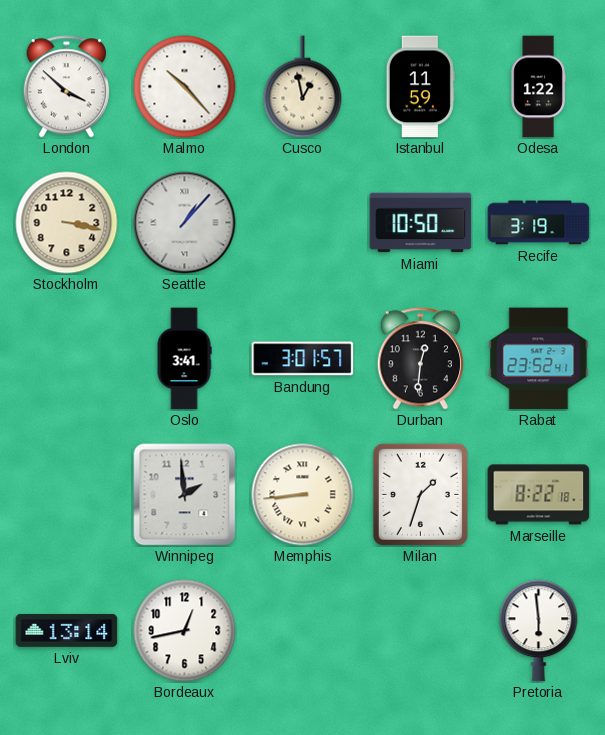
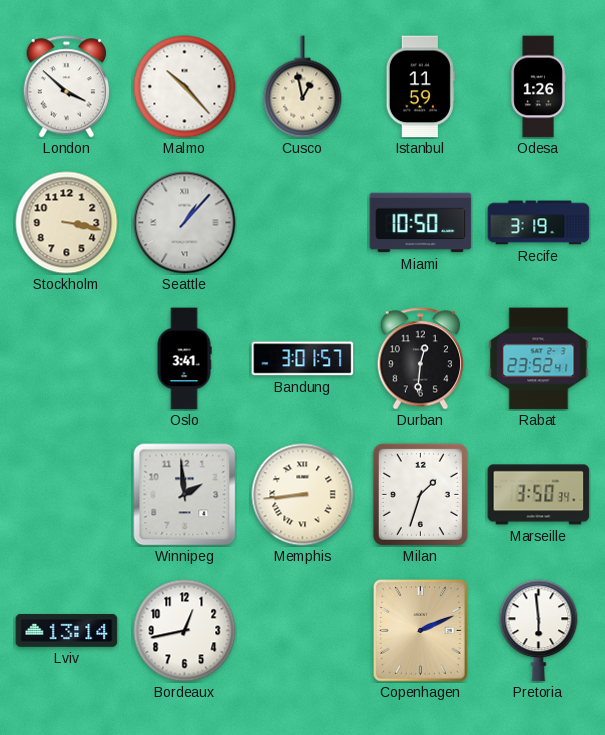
Odesa: 1:22 -> 1:26
Marseille: 8:22 -> 3:50
Copenhagen: none -> 2:11
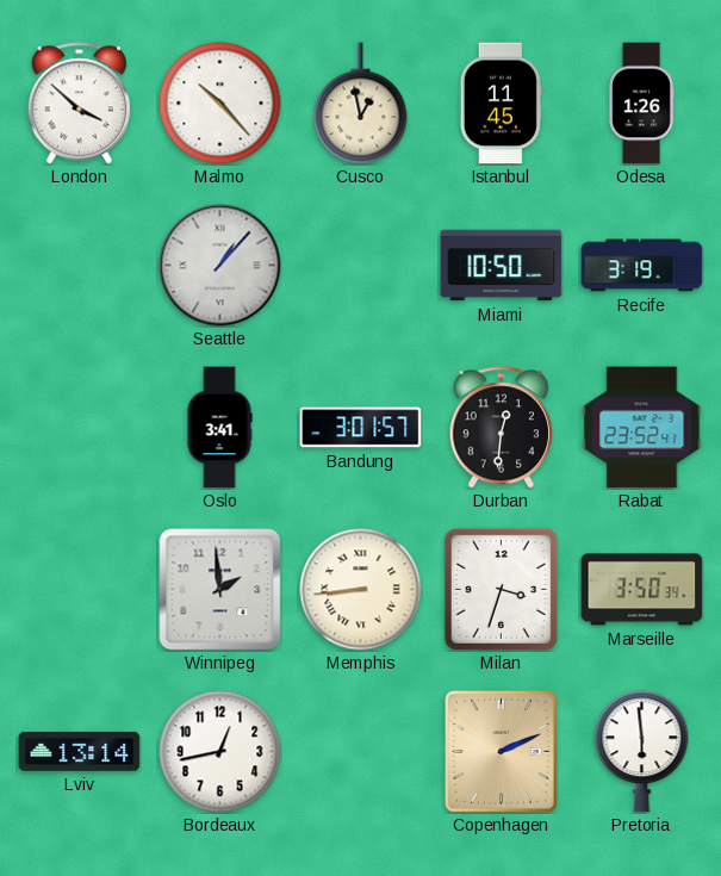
Istanbul: 11:59 -> 11:45
Stockholm: 3:17 -> none
Milan: 1:33 -> 3:33
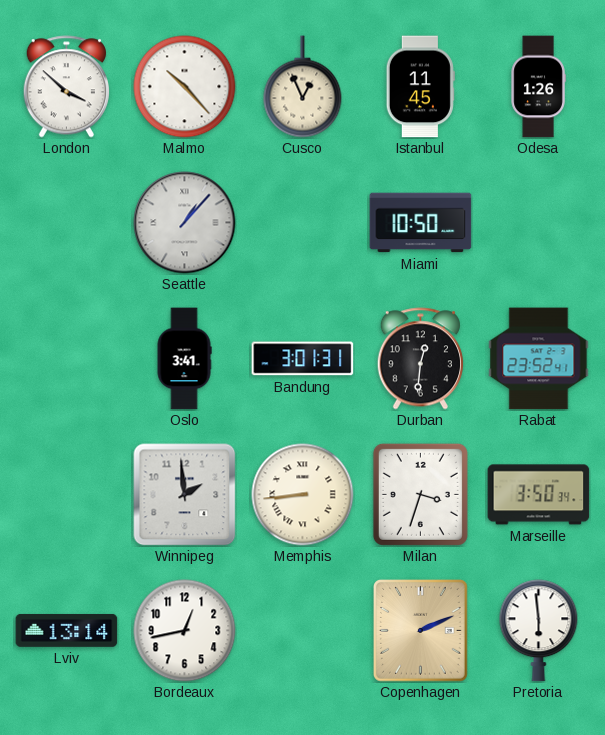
Cusco: 12:58 -> 12:56
Recife: 3:19 -> none
Bandung: 3:01:57 -> 3:01:31
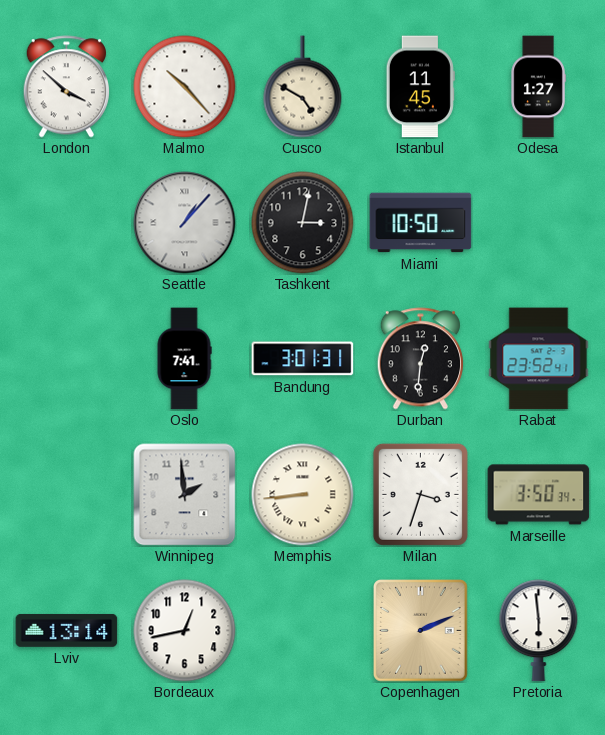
Cusco: 12:56 -> 4:50
Odesa: 1:26 -> 1:27
Tashkent: none -> 3:02
Oslo: 3:41 -> 7:41
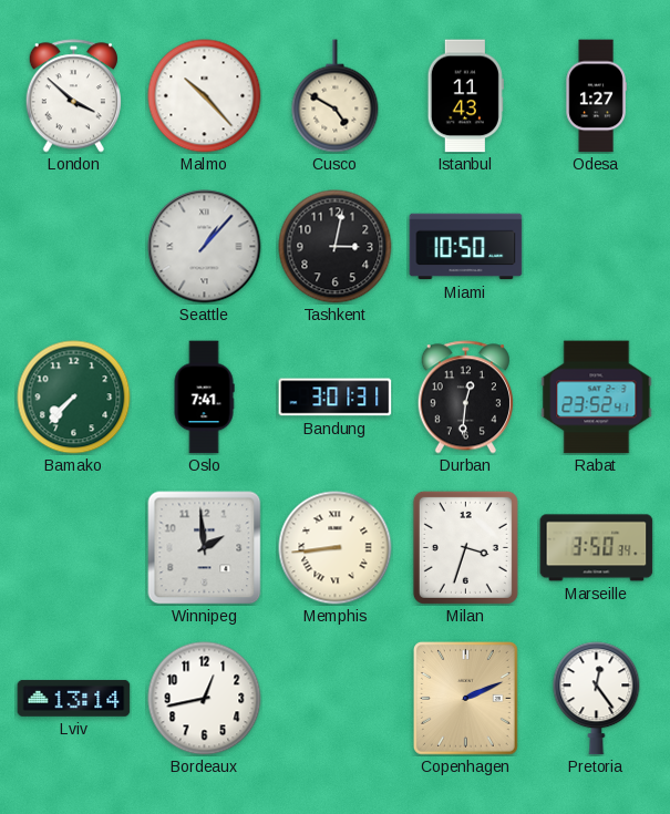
Istanbul: 11:45 -> 11:43
Bamako: none -> 7:37
Pretoria: 5:59 -> 12:24
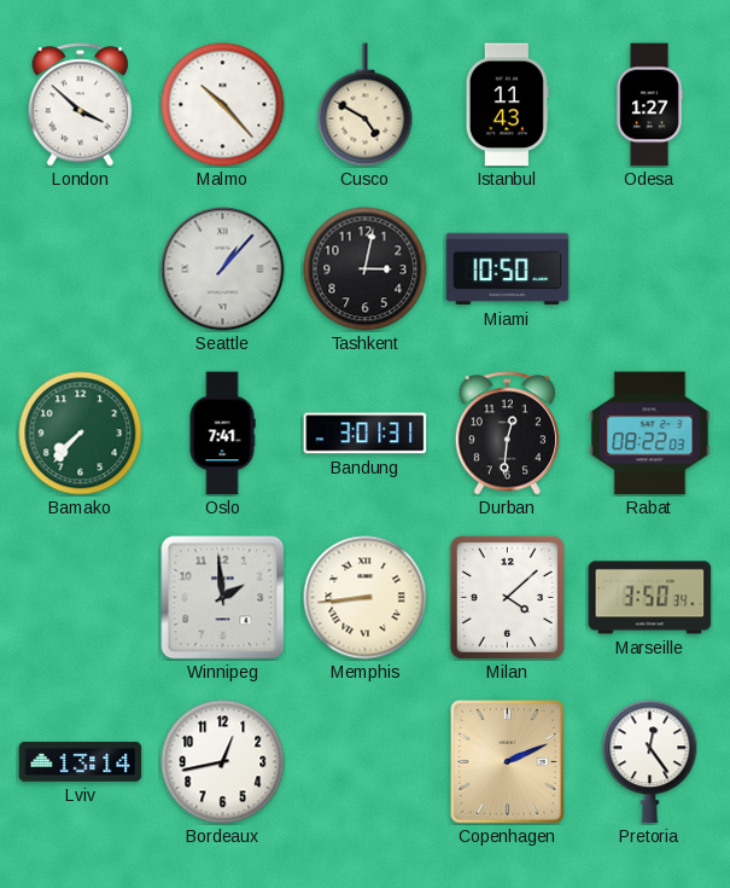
Rabat: 23:52 -> 08:22
Milan: 3:33 -> 4:08
